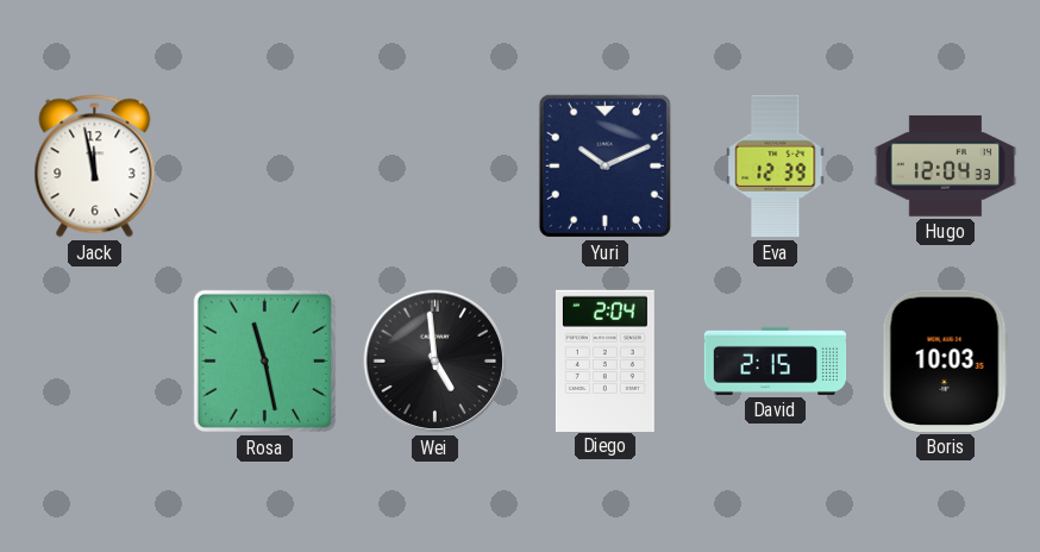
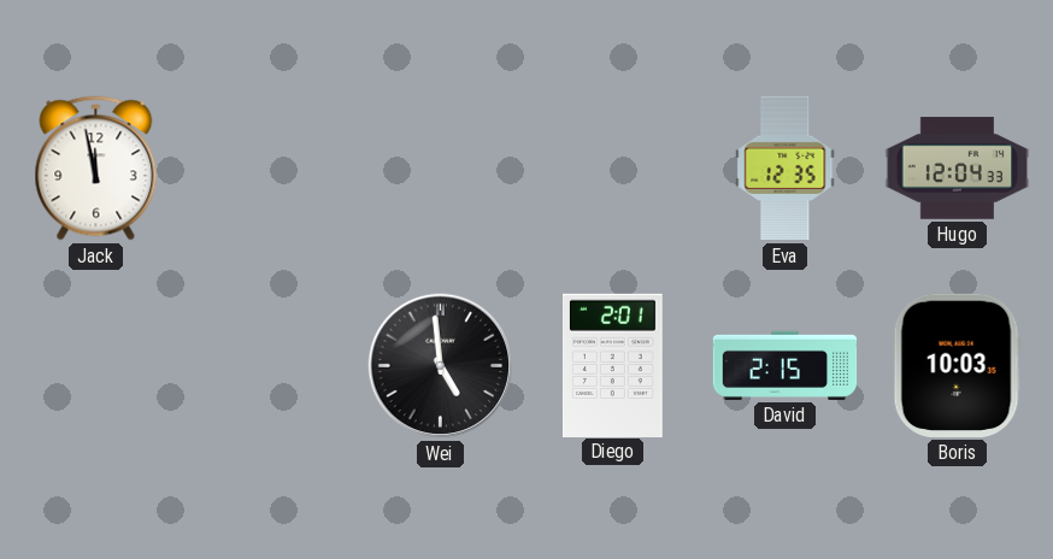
Yuri: 10:11 -> none
Eva: 12:39 -> 12:35
Rosa: 11:28 -> none
Diego: 2:04 -> 2:01
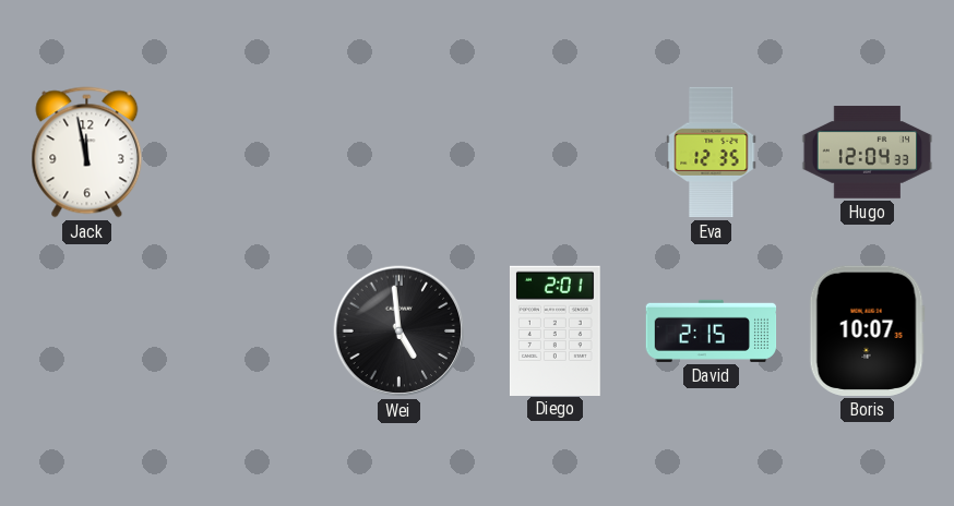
Boris: 10:03 -> 10:07
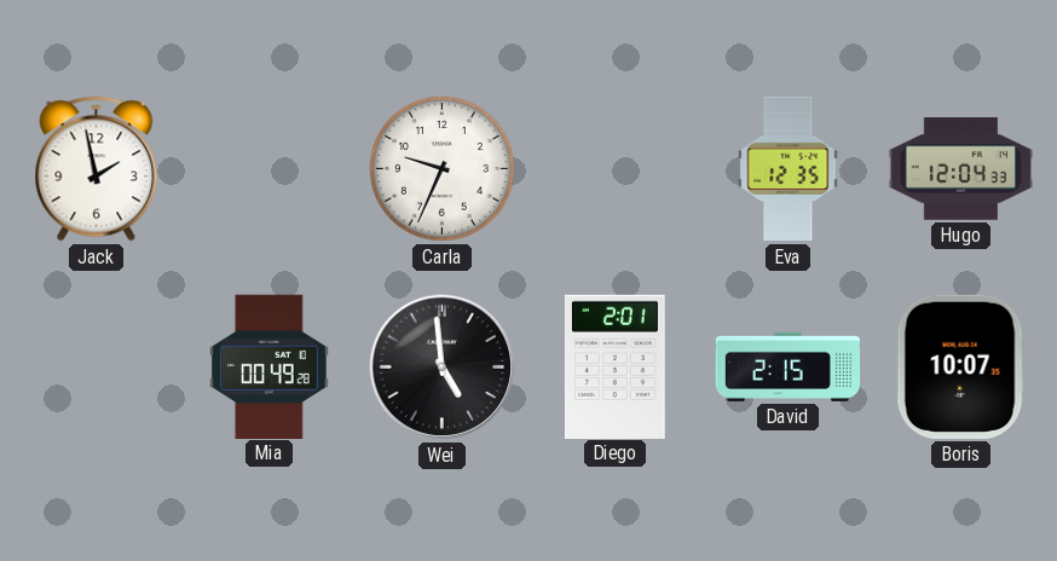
Jack: 11:58 -> 1:58
Carla: none -> 9:34
Mia: none -> 00:49
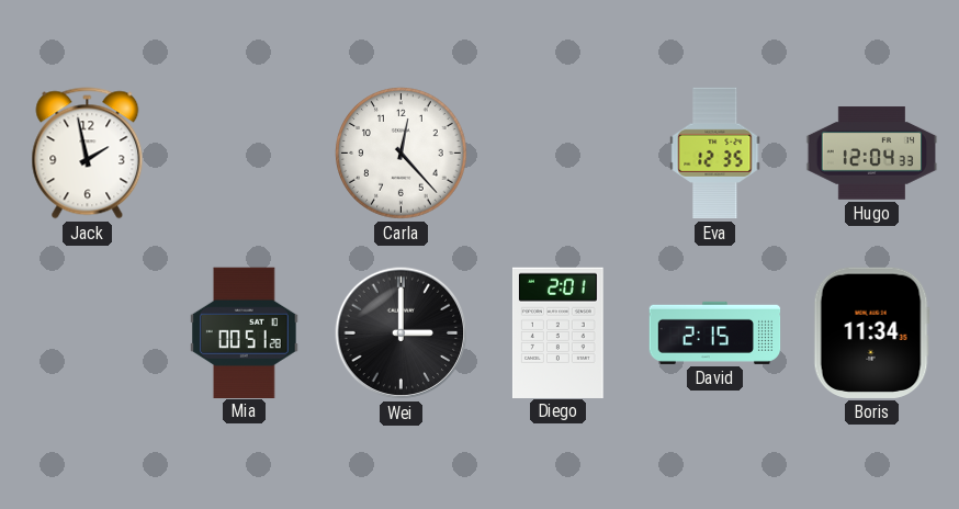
Carla: 9:34 -> 12:23
Mia: 00:49 -> 00:51
Wei: 4:59 -> 3:00
Boris: 10:07 -> 11:34
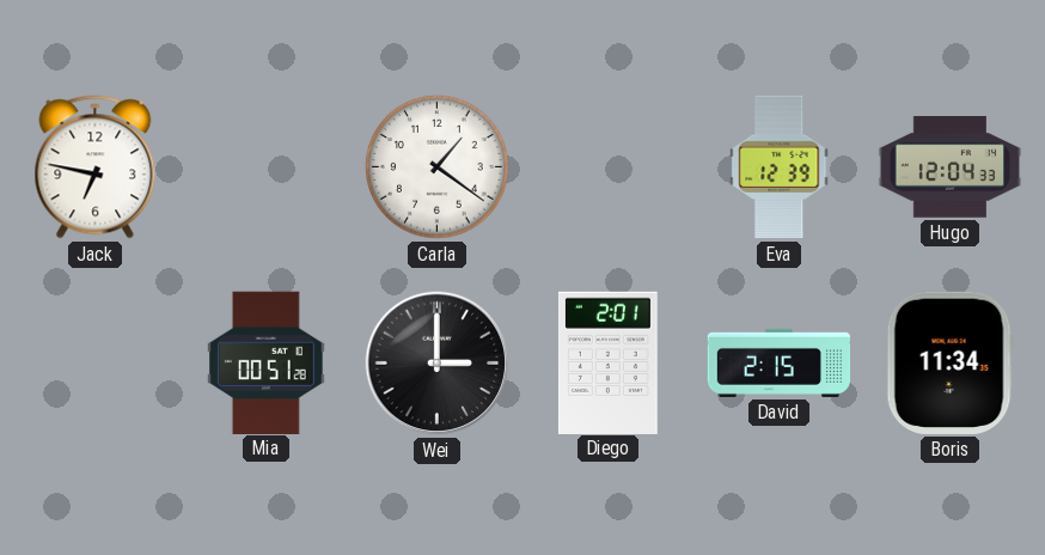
Jack: 1:58 -> 6:47
Carla: 12:23 -> 1:21
Eva: 12:35 -> 12:39
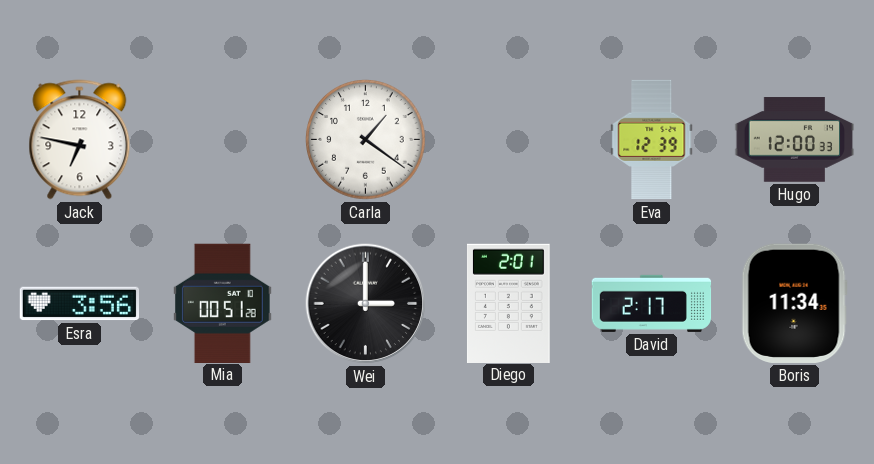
Hugo: 12:04 -> 12:00
Esra: none -> 3:56
David: 2:15 -> 2:17
